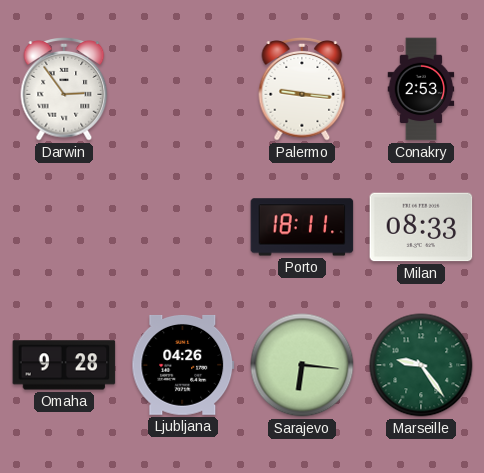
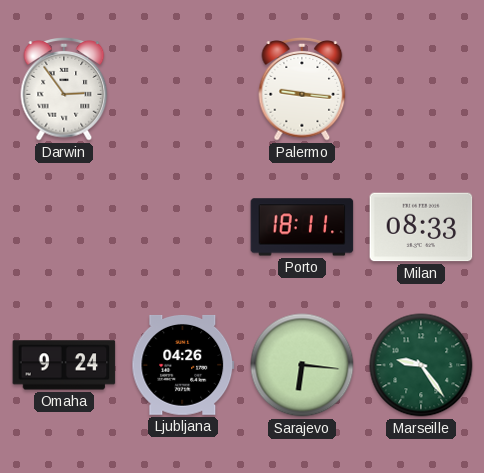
Conakry: 2:53 -> none
Omaha: 9:28 -> 9:24
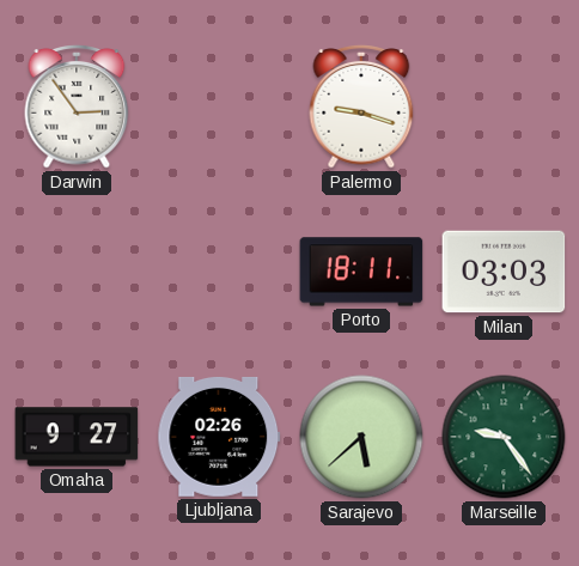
Palermo: 9:16 -> 9:18
Milan: 08:33 -> 03:03
Omaha: 9:24 -> 9:27
Ljubljana: 04:26 -> 02:26
Sarajevo: 6:16 -> 5:38
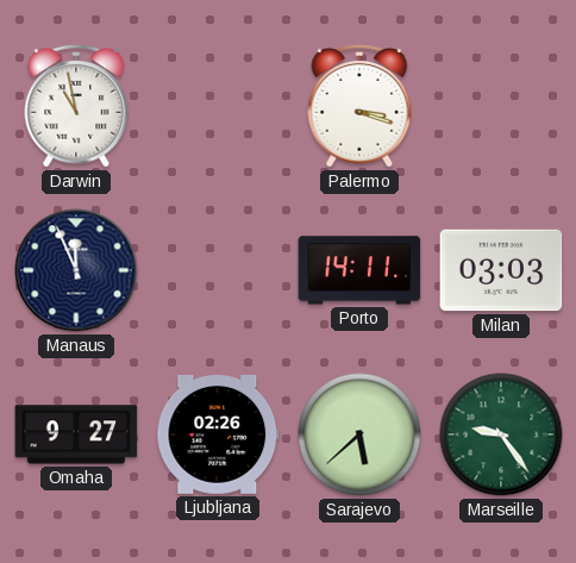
Darwin: 2:54 -> 10:58
Palermo: 9:18 -> 3:18
Manaus: none -> 11:56
Porto: 18:11 -> 14:11
